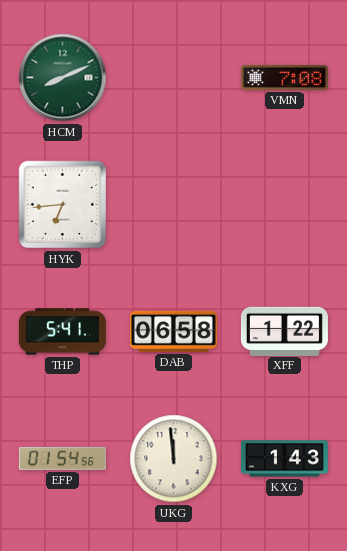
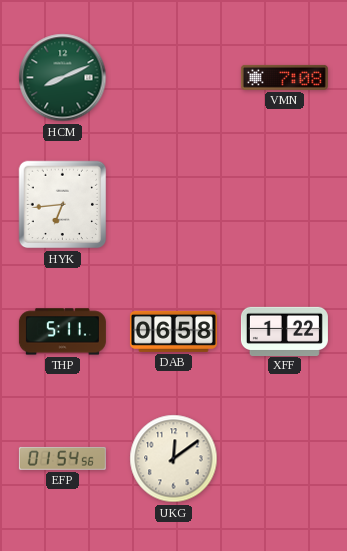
THP: 5:41 -> 5:11
UKG: 11:59 -> 12:09
KXG: 1:43 -> none
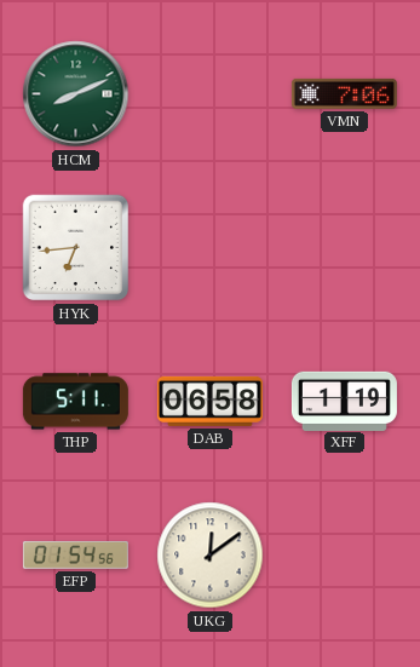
VMN: 7:08 -> 7:06
XFF: 1:22 -> 1:19
